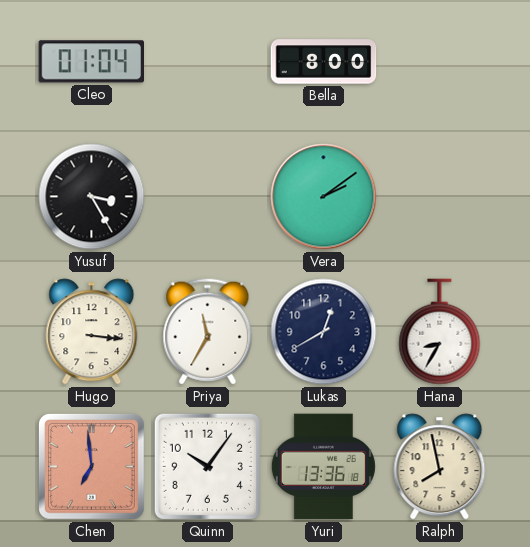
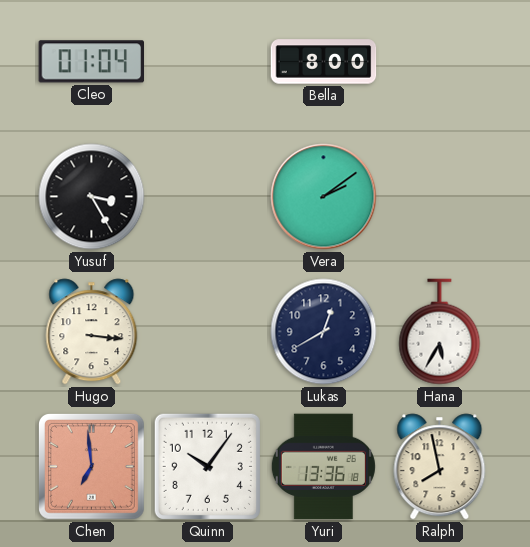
Priya: 11:35 -> none
Hana: 8:35 -> 5:35
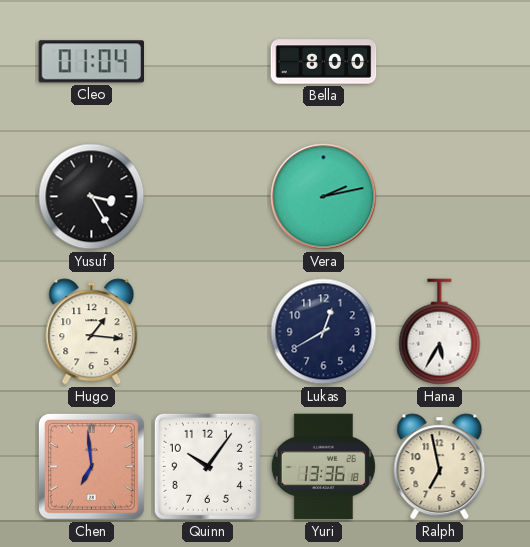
Vera: 2:09 -> 2:13
Hugo: 3:16 -> 1:16
Ralph: 7:58 -> 6:58
